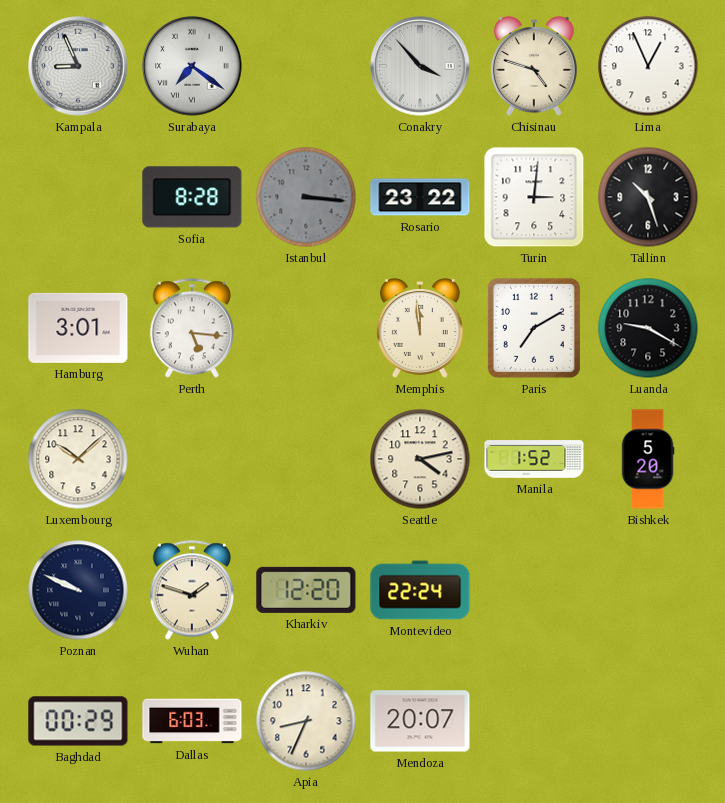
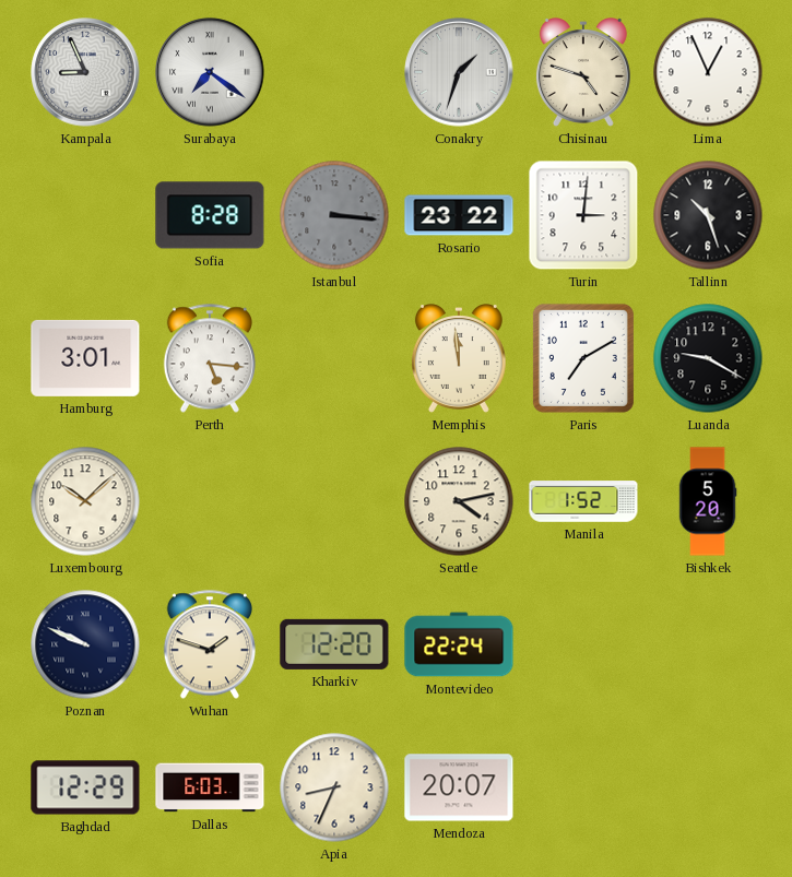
Conakry: 3:53 -> 1:33
Baghdad: 00:29 -> 12:29
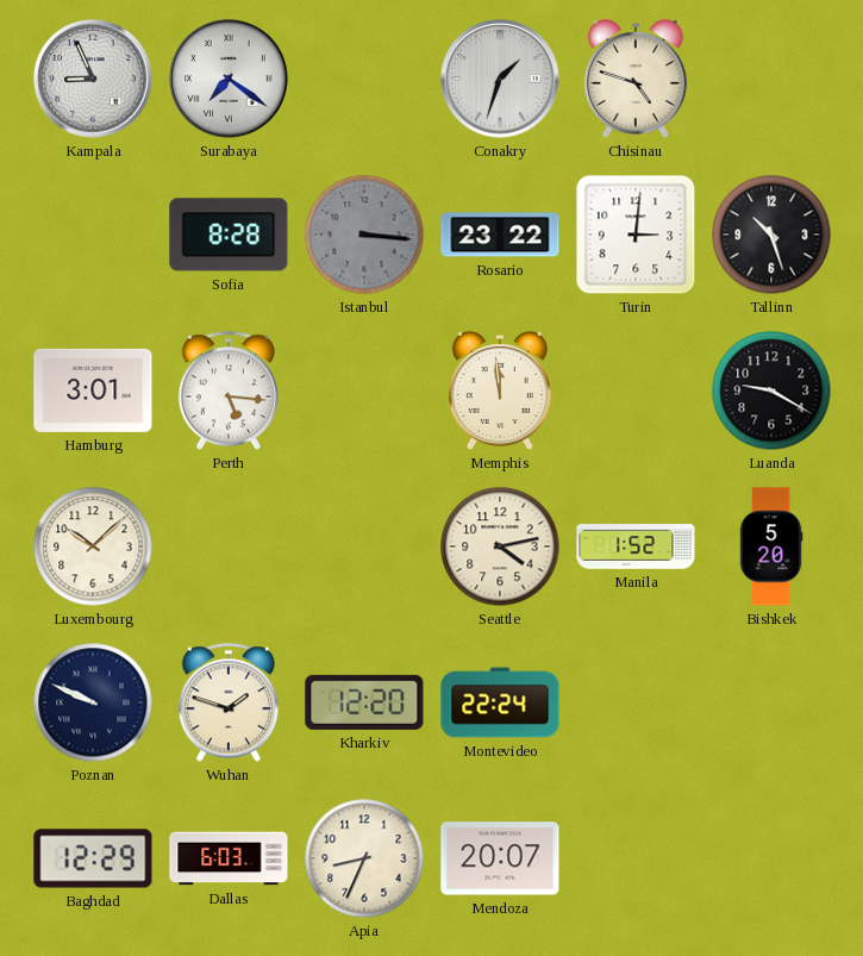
Lima: 12:56 -> none
Paris: 7:10 -> none
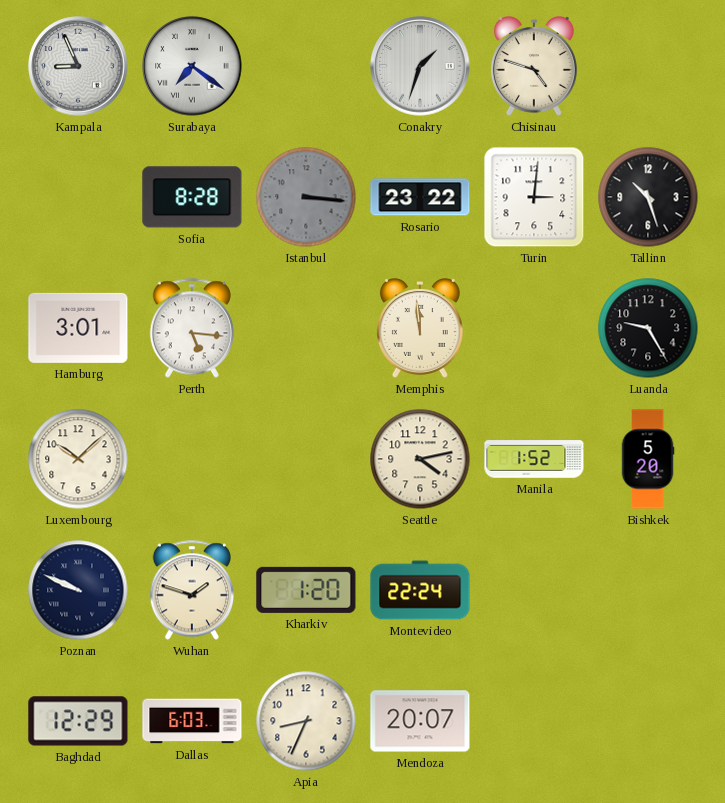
Luanda: 9:20 -> 9:25
Kharkiv: 12:20 -> 1:20
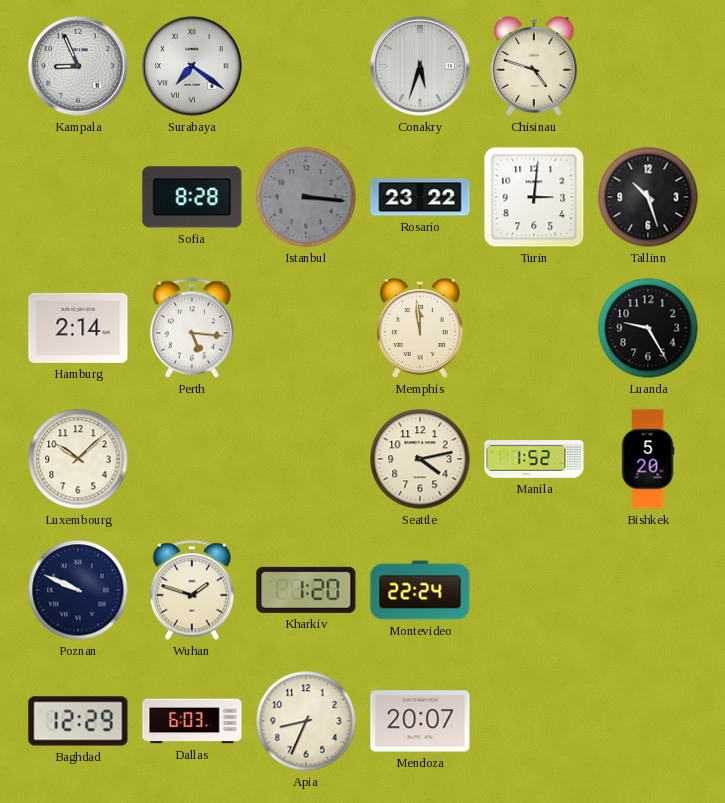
Conakry: 1:33 -> 5:33
Hamburg: 3:01 -> 2:14
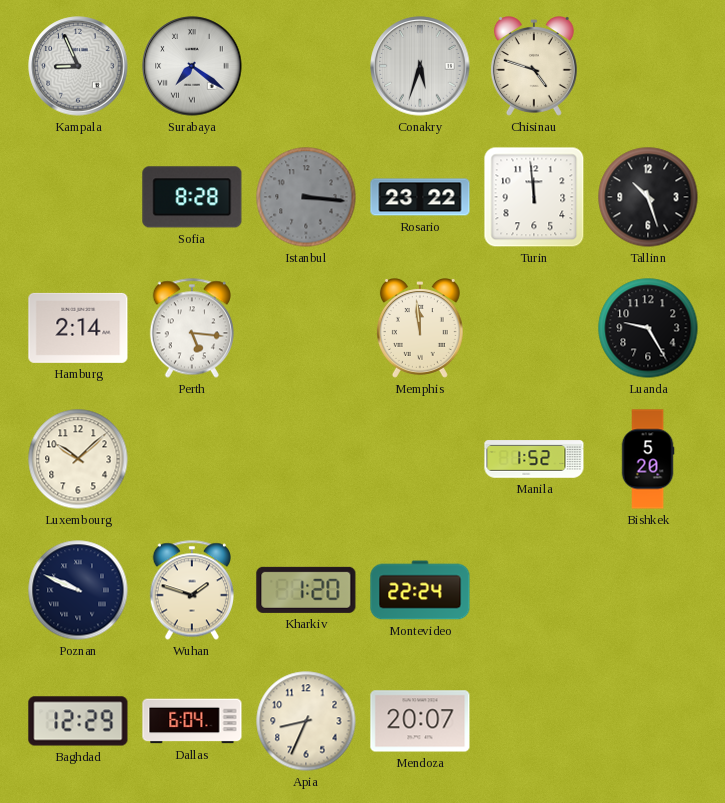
Turin: 3:01 -> 11:59
Seattle: 4:13 -> none
Dallas: 6:03 -> 6:04
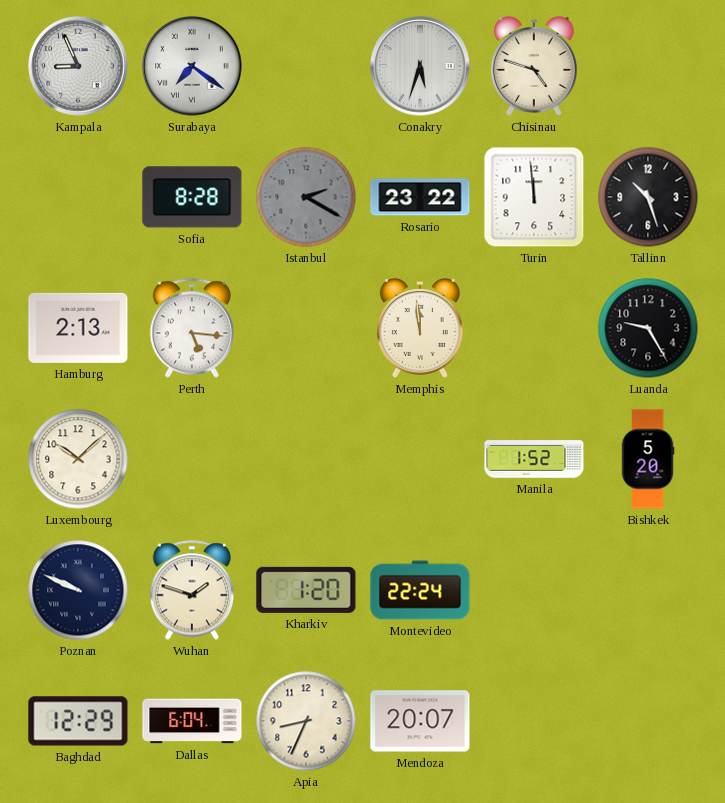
Istanbul: 3:16 -> 2:20
Hamburg: 2:14 -> 2:13
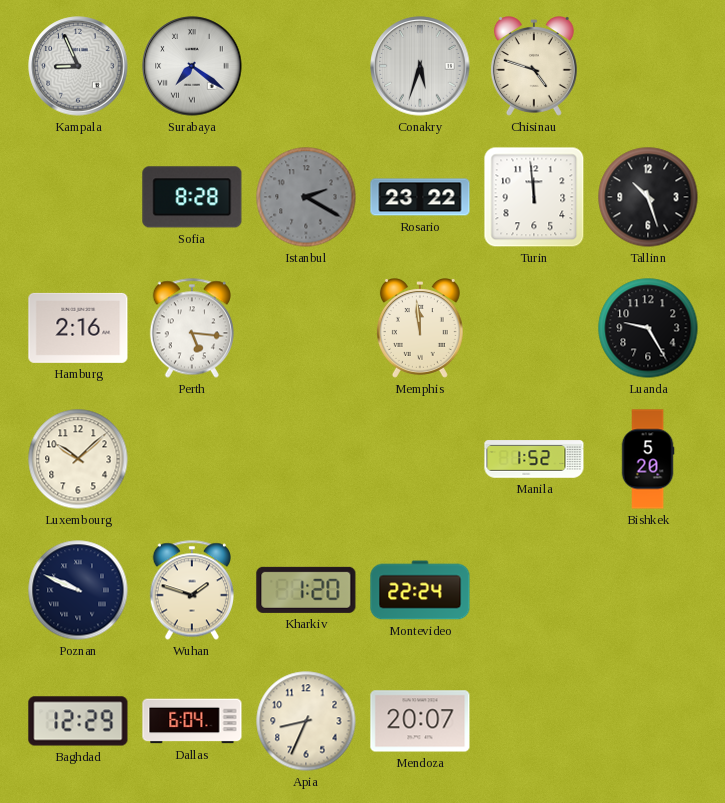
Hamburg: 2:13 -> 2:16
